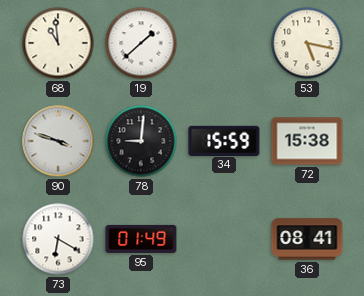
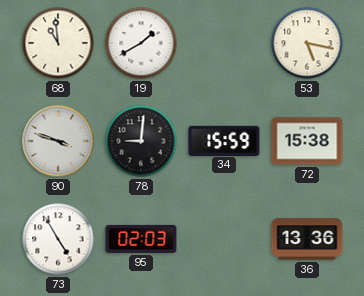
19: 1:38 -> 1:40
73: 6:20 -> 4:55
95: 01:49 -> 02:03
36: 08:41 -> 13:36
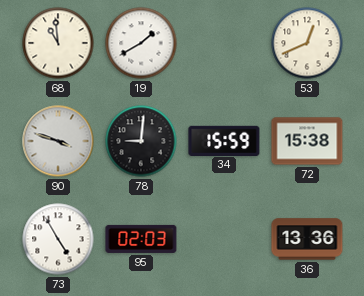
53: 5:17 -> 12:41
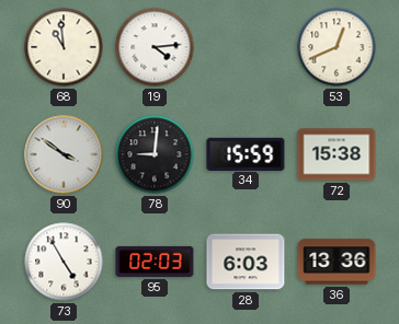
19: 1:40 -> 4:14
90: 3:48 -> 3:51
28: none -> 6:03
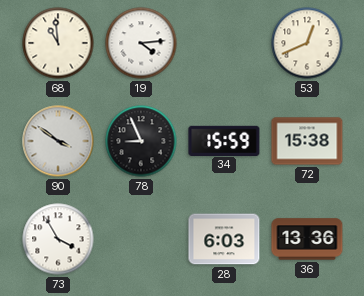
78: 9:01 -> 8:56
73: 4:55 -> 3:55
95: 02:03 -> none
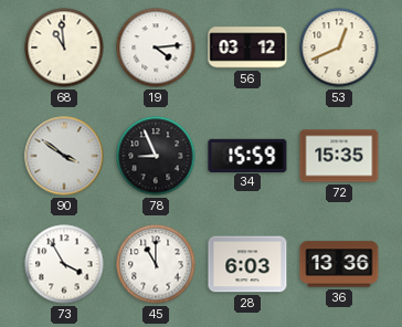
56: none -> 03:12
72: 15:38 -> 15:35
45: none -> 11:00
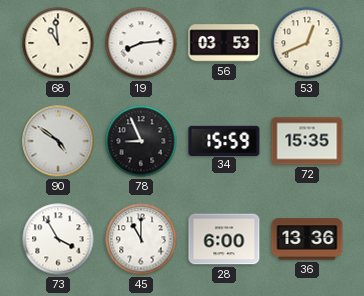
19: 4:14 -> 8:14
56: 03:12 -> 03:53
90: 3:51 -> 4:51
28: 6:03 -> 6:00
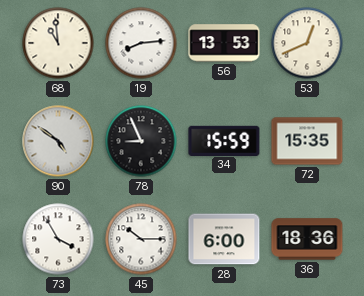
56: 03:53 -> 13:53
45: 11:00 -> 10:15
36: 13:36 -> 18:36
